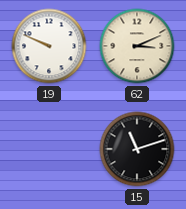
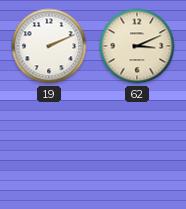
19: 9:49 -> 2:11
15: 11:12 -> none
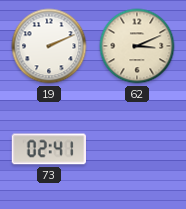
73: none -> 02:41
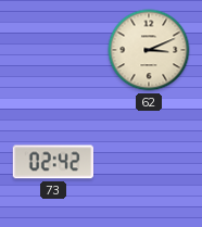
19: 2:11 -> none
73: 02:41 -> 02:42
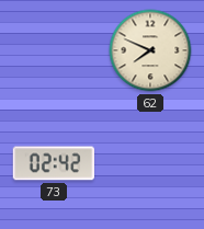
62: 3:11 -> 7:49
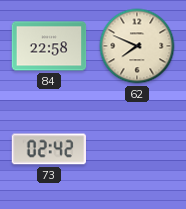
84: none -> 22:58
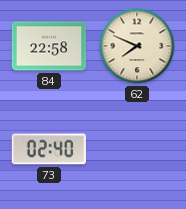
73: 02:42 -> 02:40
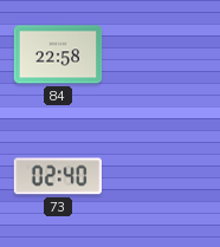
62: 7:49 -> none
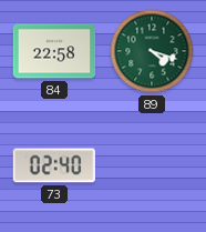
89: none -> 4:18
